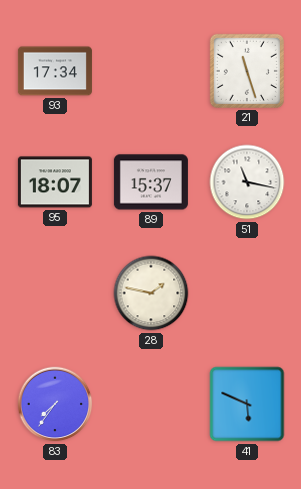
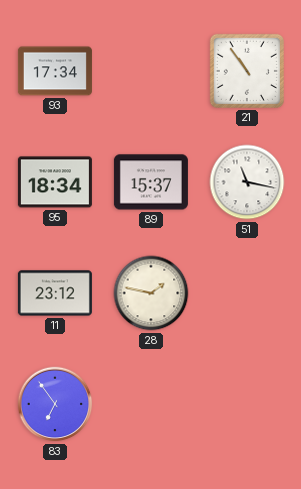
21: 11:27 -> 10:54
95: 18:07 -> 18:34
11: none -> 23:12
83: 7:36 -> 6:54
41: 5:49 -> none
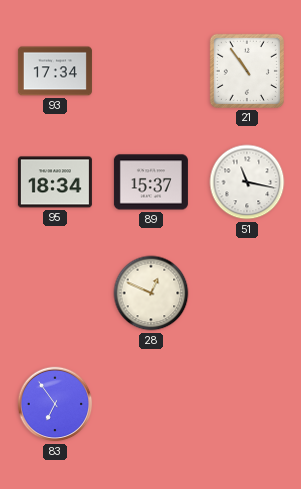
11: 23:12 -> none
28: 1:47 -> 12:49
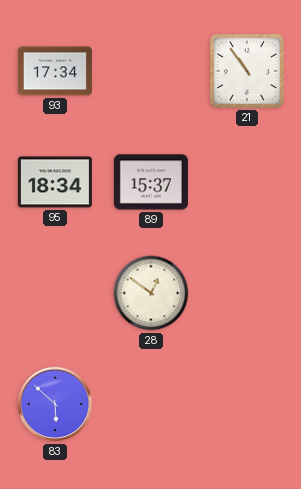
51: 11:17 -> none
28: 12:49 -> 12:51
83: 6:54 -> 5:52
